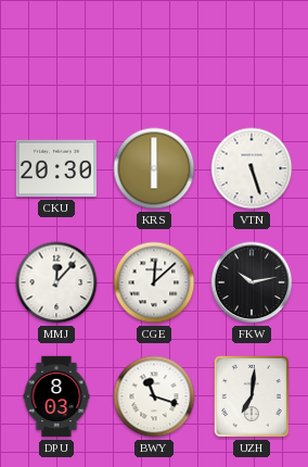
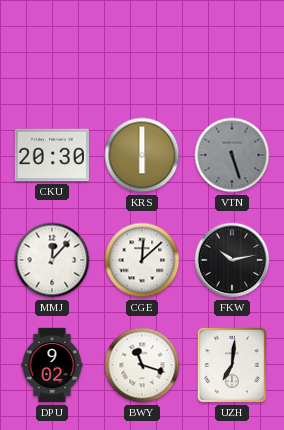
VTN dial: white -> grey
DPU: 8:03 -> 9:02
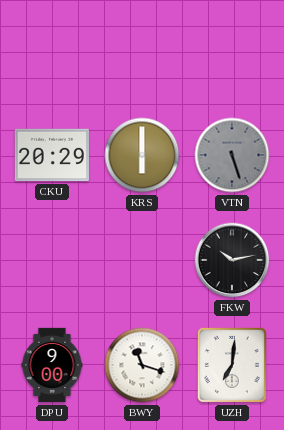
CKU: 20:30 -> 20:29
MMJ: 12:07 -> none
CGE: 12:08 -> none
DPU: 9:02 -> 9:00
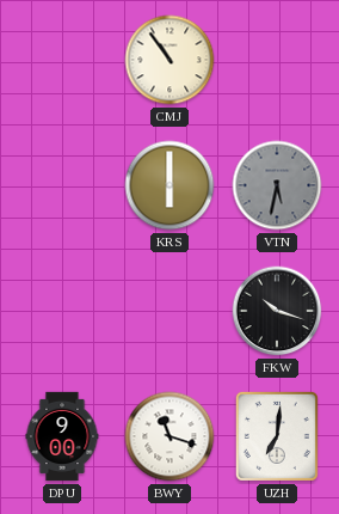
CMJ: none -> 10:54
CKU: 20:29 -> none
VTN: 5:27 -> 5:32
FKW: 10:13 -> 10:18
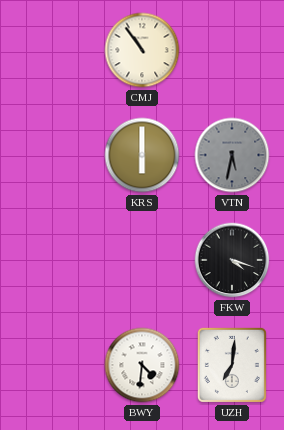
FKW: 10:18 -> 4:18
DPU: 9:00 -> none
BWY: 11:18 -> 4:31
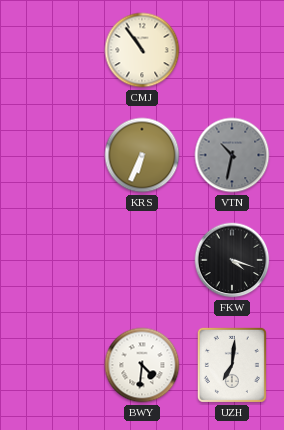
KRS: 6:00 -> 6:34
VTN: 5:32 -> 10:32
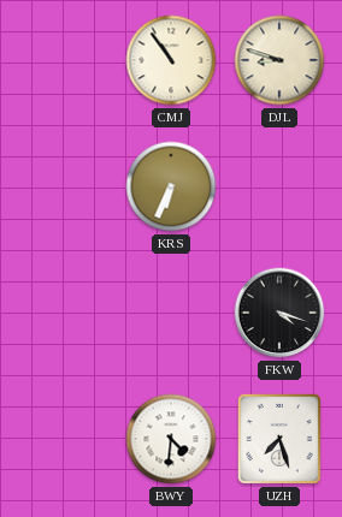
DJL: none -> 8:48
VTN: 10:32 -> none
UZH: 7:01 -> 7:27
